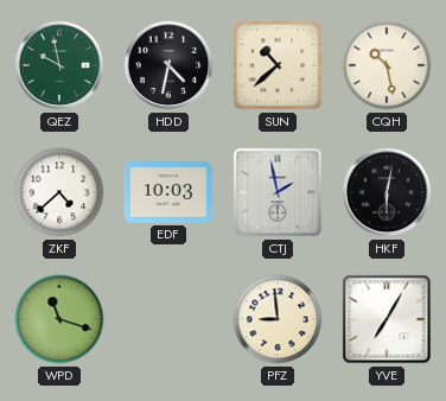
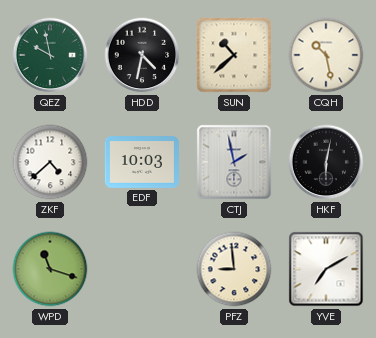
YVE: 7:05 -> 7:10
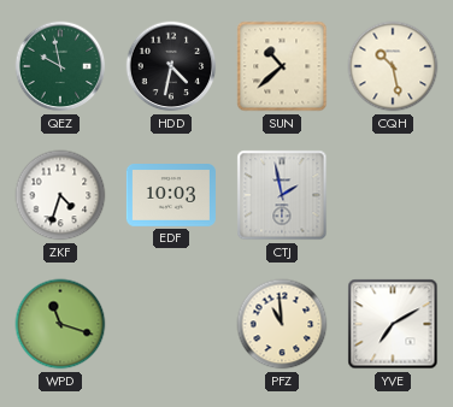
ZKF: 4:38 -> 4:33
HKF: 6:02 -> none
PFZ: 8:59 -> 10:59
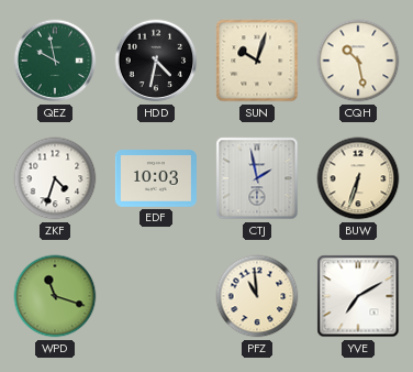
SUN: 10:38 -> 10:03
BUW: none -> 6:33
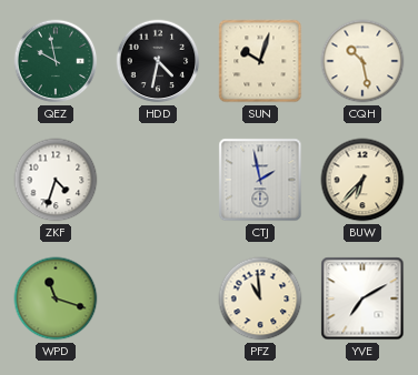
EDF: 10:03 -> none
BUW: 6:33 -> 6:37
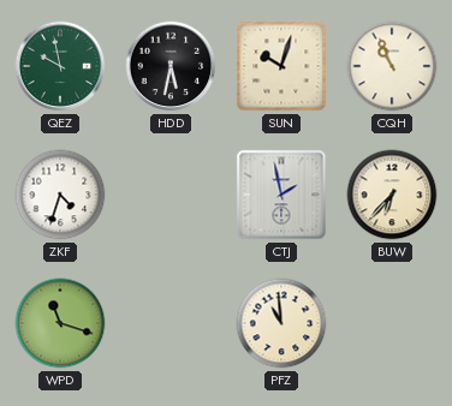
HDD: 4:32 -> 5:32
CQH: 10:28 -> 10:56
YVE: 7:10 -> none
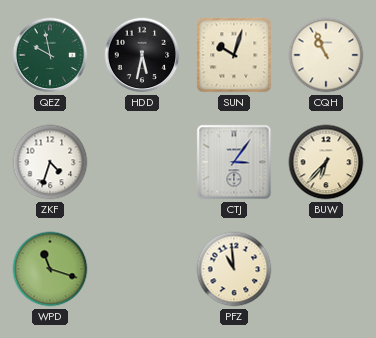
CTJ: 1:58 -> 3:06
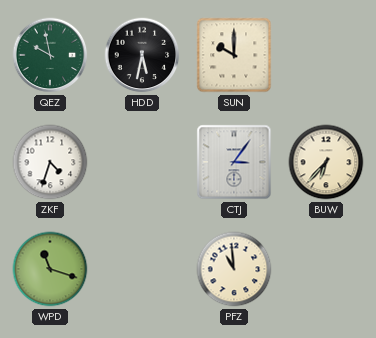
SUN: 10:03 -> 10:00
CQH: 10:56 -> none
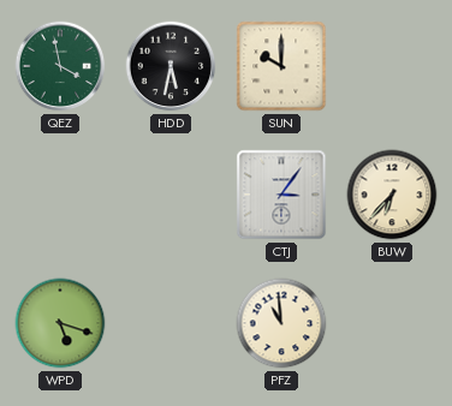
QEZ: 9:58 -> 3:58
ZKF: 4:33 -> none
WPD: 11:18 -> 5:18
